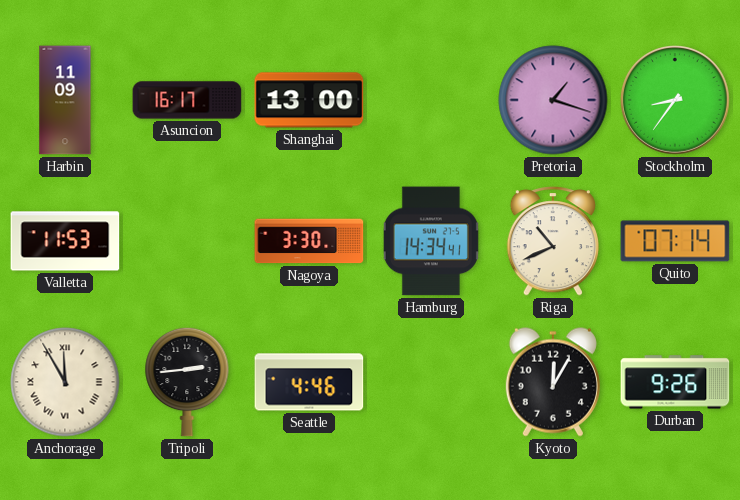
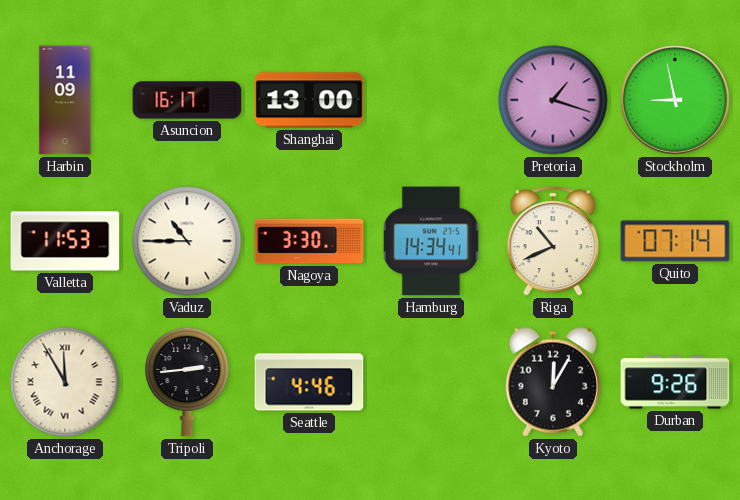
Stockholm: 8:36 -> 8:58
Vaduz: none -> 10:45
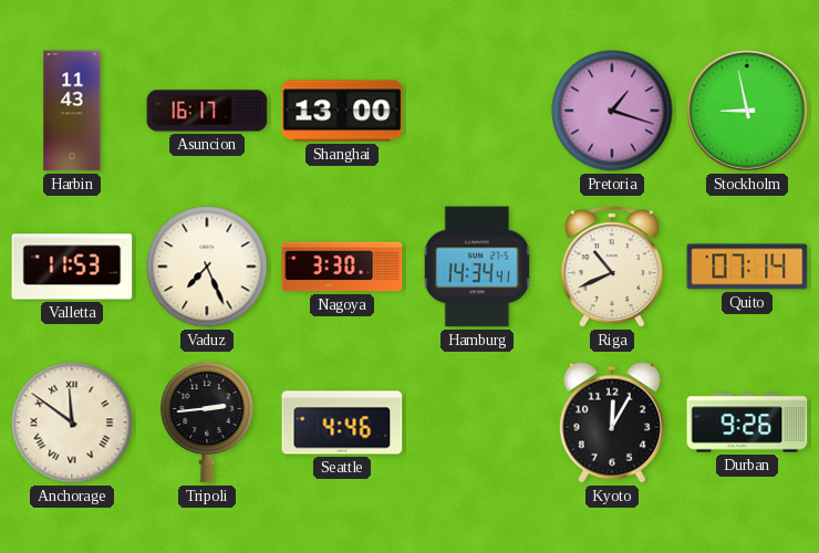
Harbin: 11:09 -> 11:43
Vaduz: 10:45 -> 7:26
Anchorage: 11:55 -> 11:51
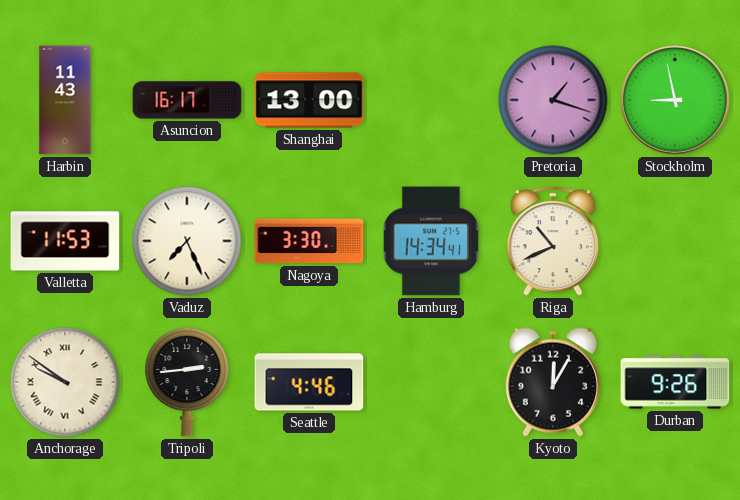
Quito: 07:14 -> none
Anchorage: 11:51 -> 9:51
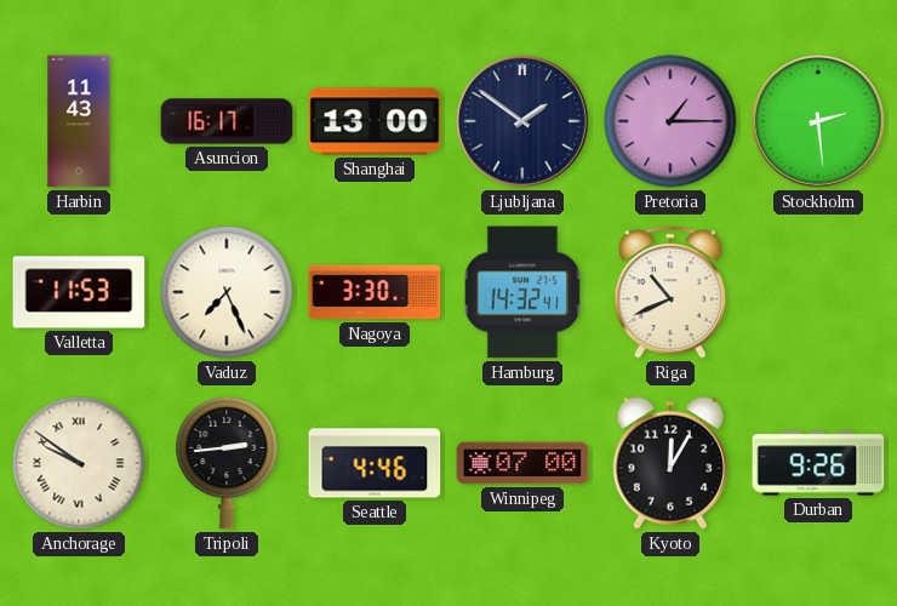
Ljubljana: none -> 1:51
Pretoria: 1:18 -> 1:15
Stockholm: 8:58 -> 2:29
Hamburg: 14:34 -> 14:32
Winnipeg: none -> 07:00
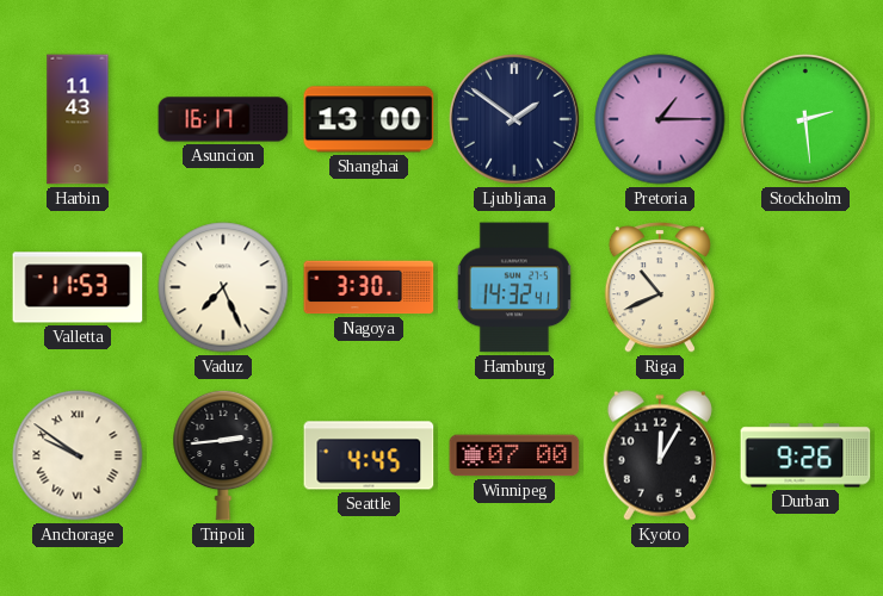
Seattle: 4:46 -> 4:45
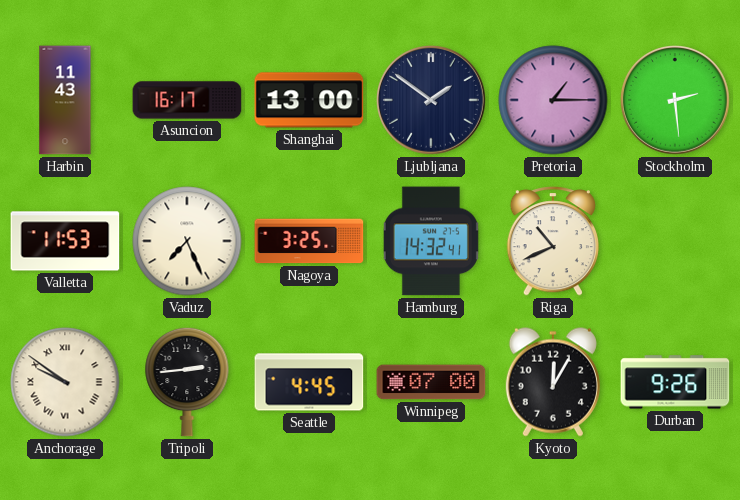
Nagoya: 3:30 -> 3:25
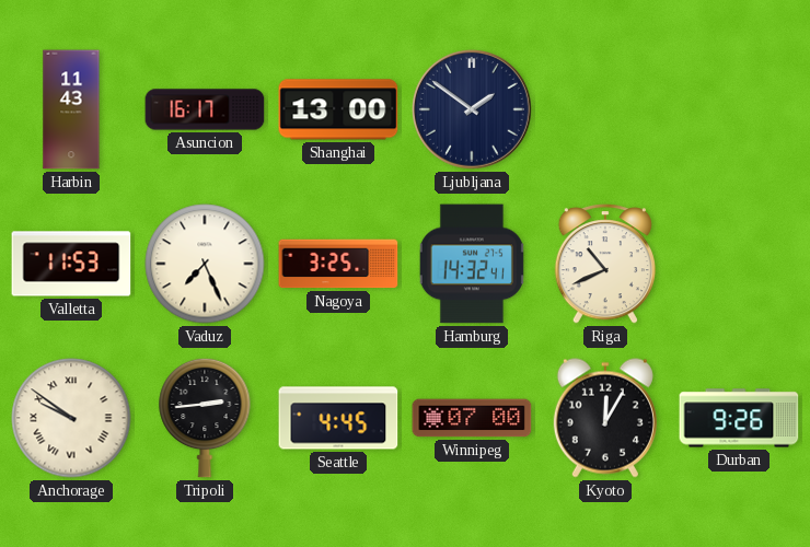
Pretoria: 1:15 -> none
Stockholm: 2:29 -> none
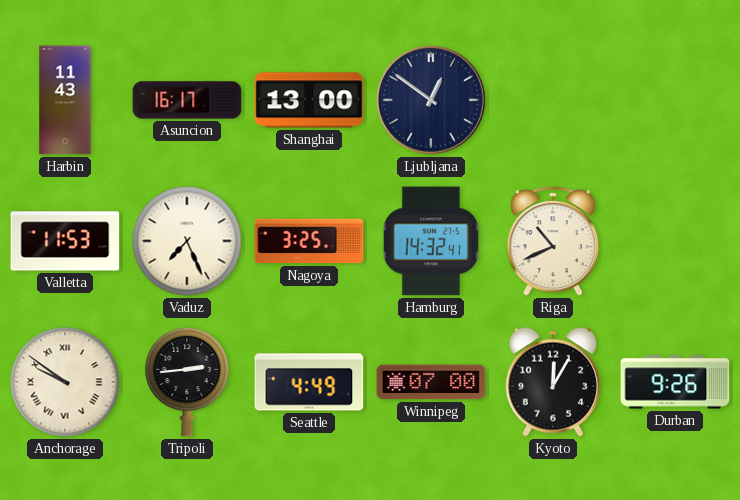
Ljubljana: 1:51 -> 12:51
Seattle: 4:45 -> 4:49
